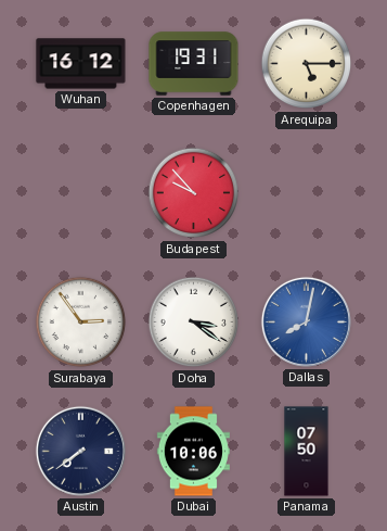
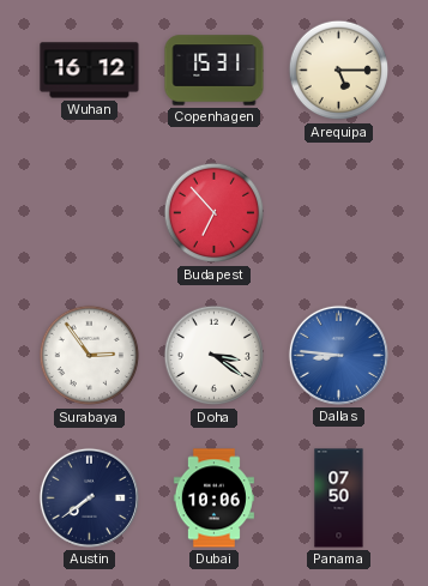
Copenhagen: 19:31 -> 15:31
Budapest: 9:53 -> 6:53
Dallas: 8:02 -> 8:46
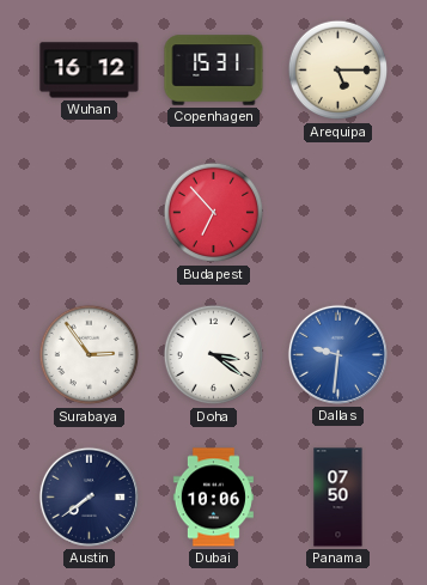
Dallas: 8:46 -> 9:31
